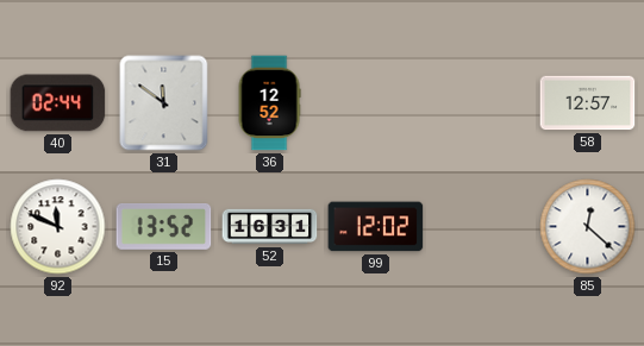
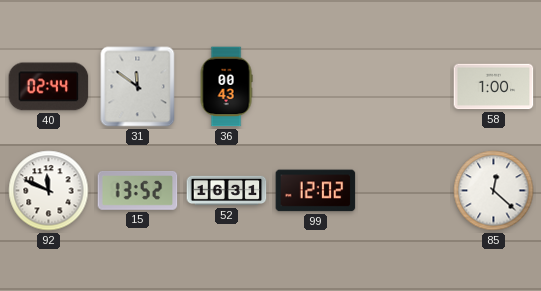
36: 12:52 -> 00:43
58: 12:57 -> 1:00
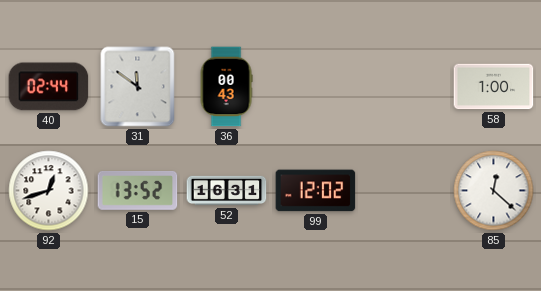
92: 11:49 -> 12:42
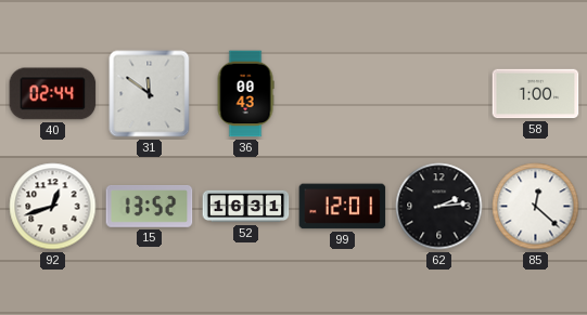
99: 12:02 -> 12:01
62: none -> 2:14
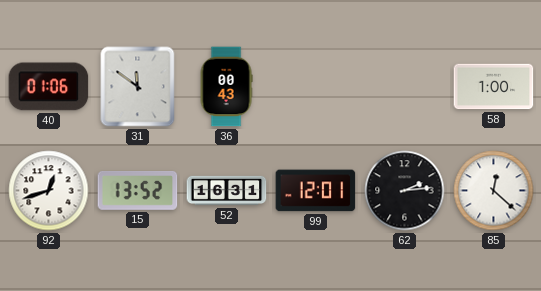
40: 02:44 -> 01:06
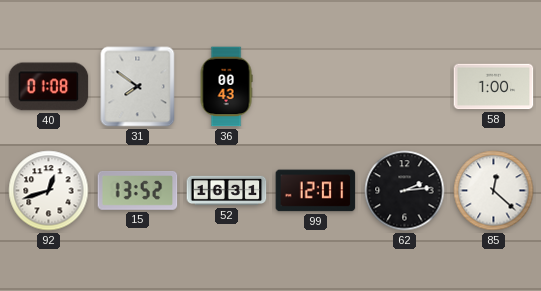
40: 01:06 -> 01:08
31: 11:51 -> 7:51
